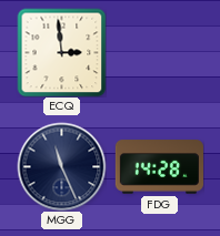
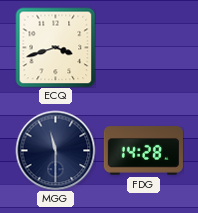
ECQ: 2:59 -> 3:42
MGG: 11:26 -> 11:30
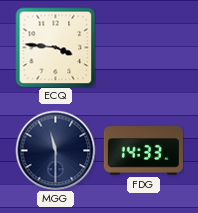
ECQ: 3:42 -> 3:46
FDG: 14:28 -> 14:33
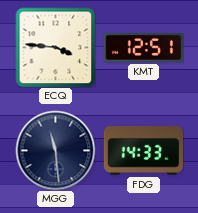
KMT: none -> 12:51
MGG: 11:30 -> 11:29
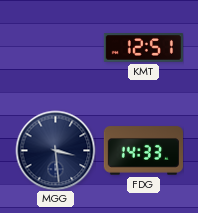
ECQ: 3:46 -> none
MGG: 11:29 -> 3:29
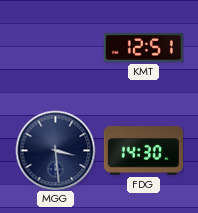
FDG: 14:33 -> 14:30
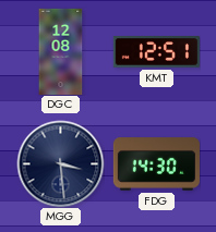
DGC: none -> 12:08
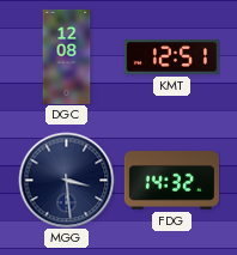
FDG: 14:30 -> 14:32
